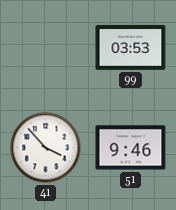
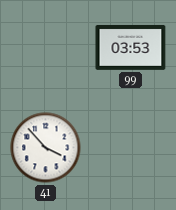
51: 9:46 -> none
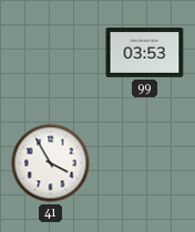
41: 3:53 -> 3:55
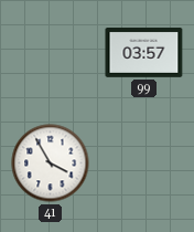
99: 03:53 -> 03:57
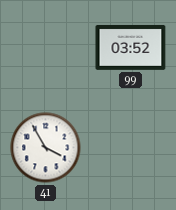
99: 03:57 -> 03:52
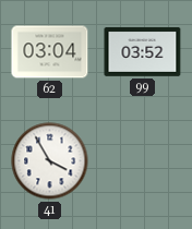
62: none -> 03:04
